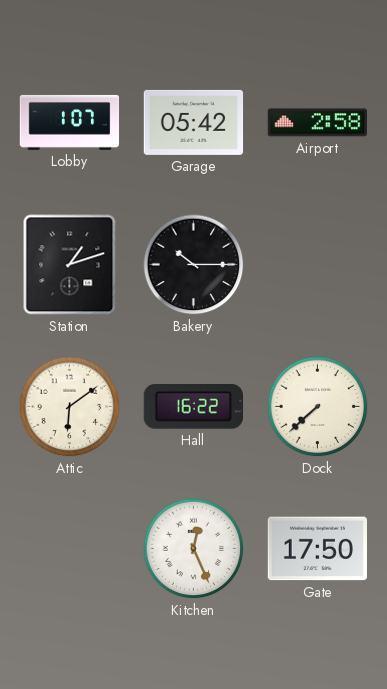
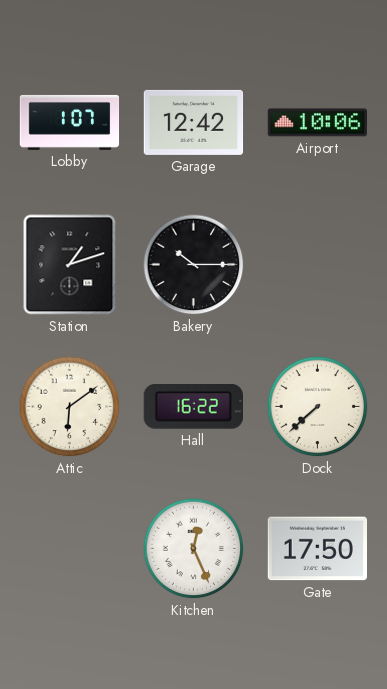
Garage: 05:42 -> 12:42
Airport: 2:58 -> 10:06
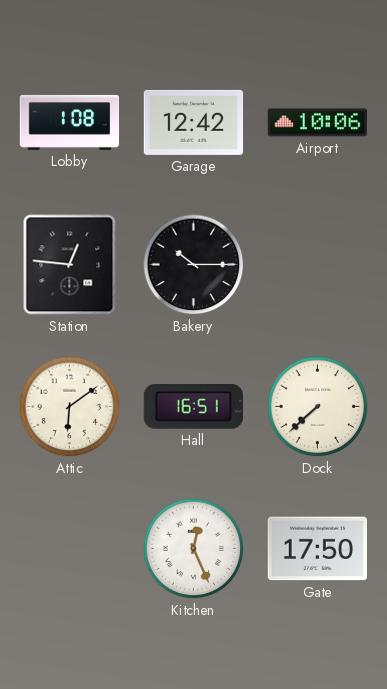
Lobby: 1:07 -> 1:08
Station: 1:12 -> 12:46
Hall: 16:22 -> 16:51
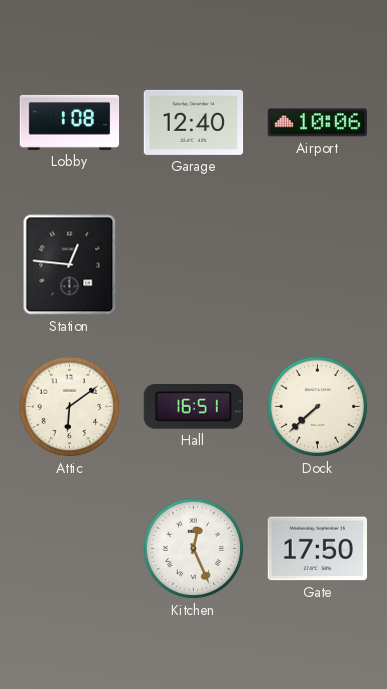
Garage: 12:42 -> 12:40
Bakery: 10:15 -> none
